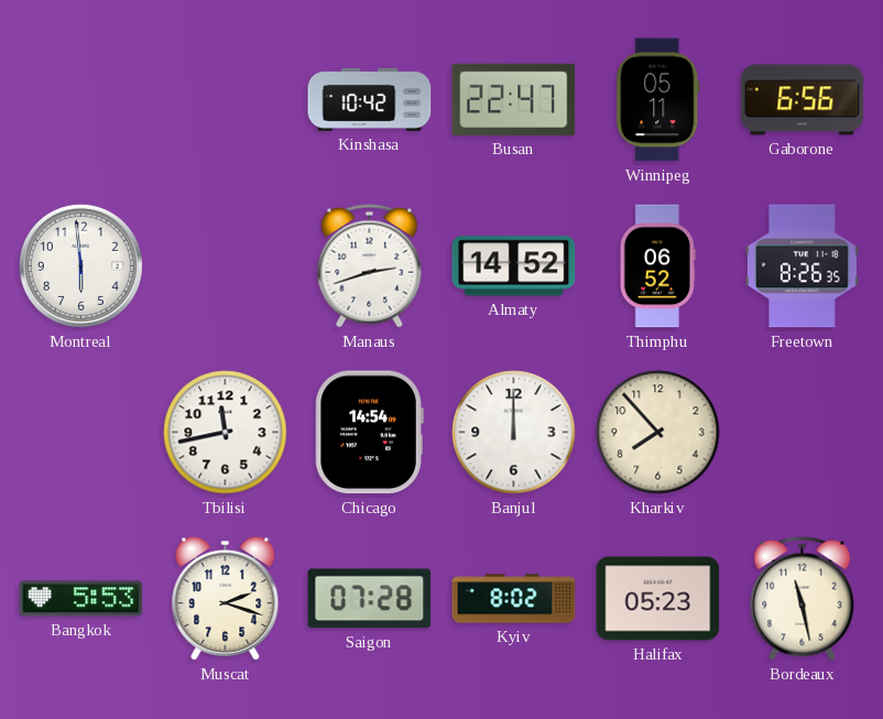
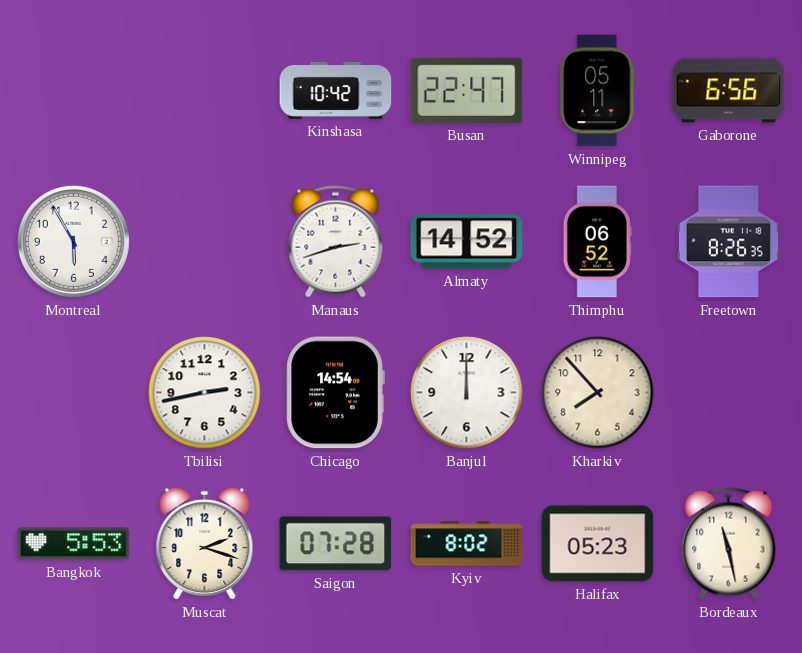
Montreal: 5:59 -> 5:55
Tbilisi: 11:43 -> 2:43
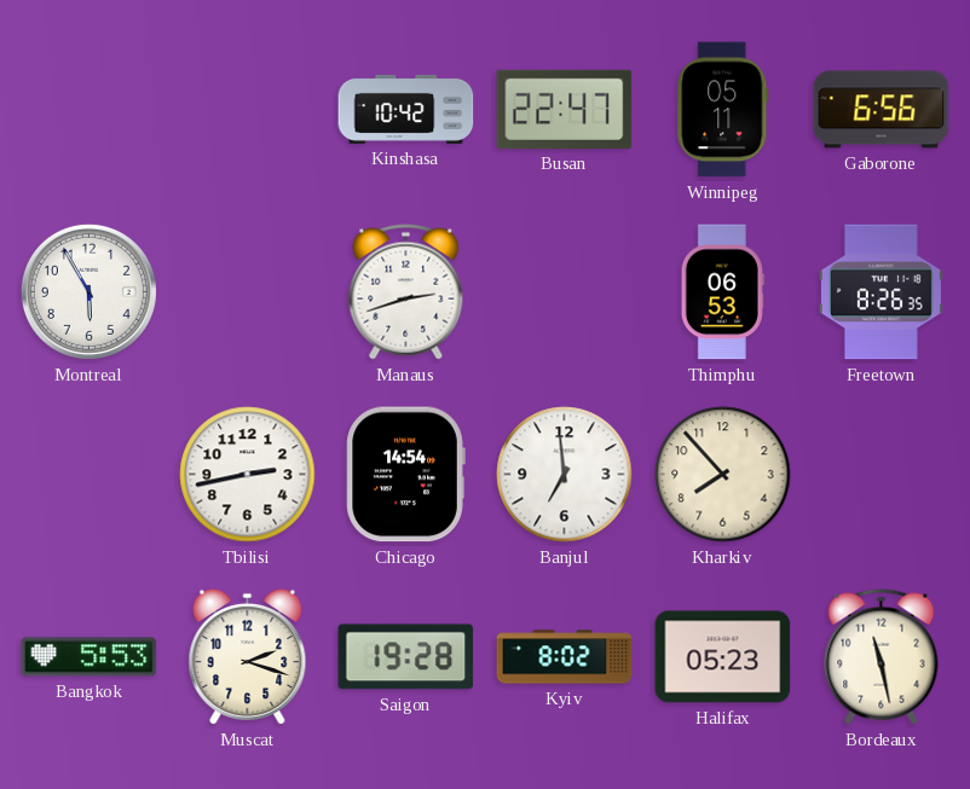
Almaty: 14:52 -> none
Thimphu: 06:52 -> 06:53
Banjul: 12:00 -> 6:59
Saigon: 07:28 -> 19:28
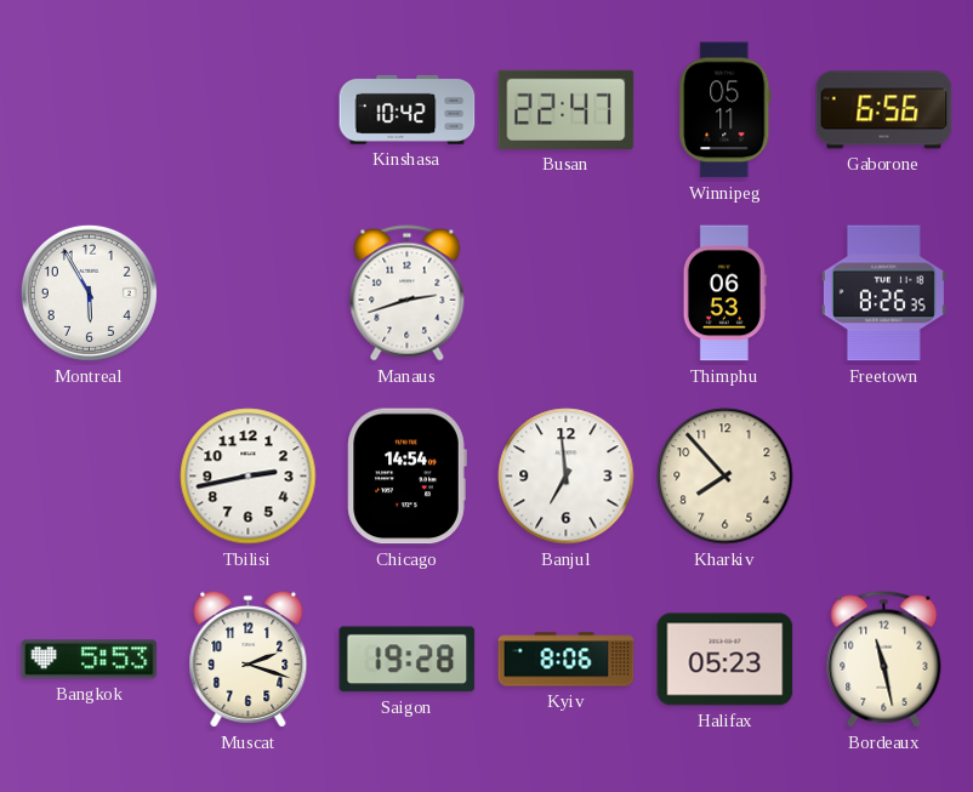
Kyiv: 8:02 -> 8:06
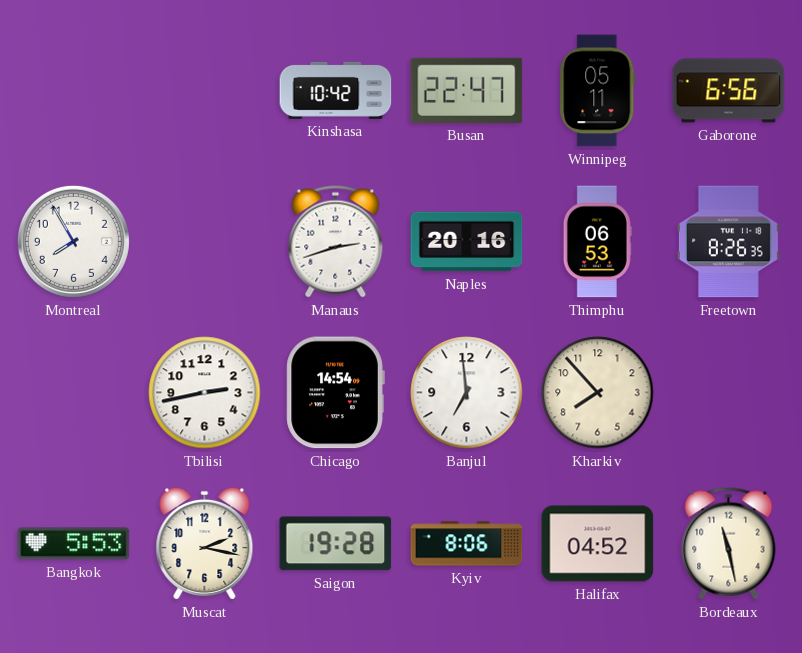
Montreal: 5:55 -> 7:55
Naples: none -> 20:16
Muscat: 2:18 -> 2:17
Halifax: 05:23 -> 04:52
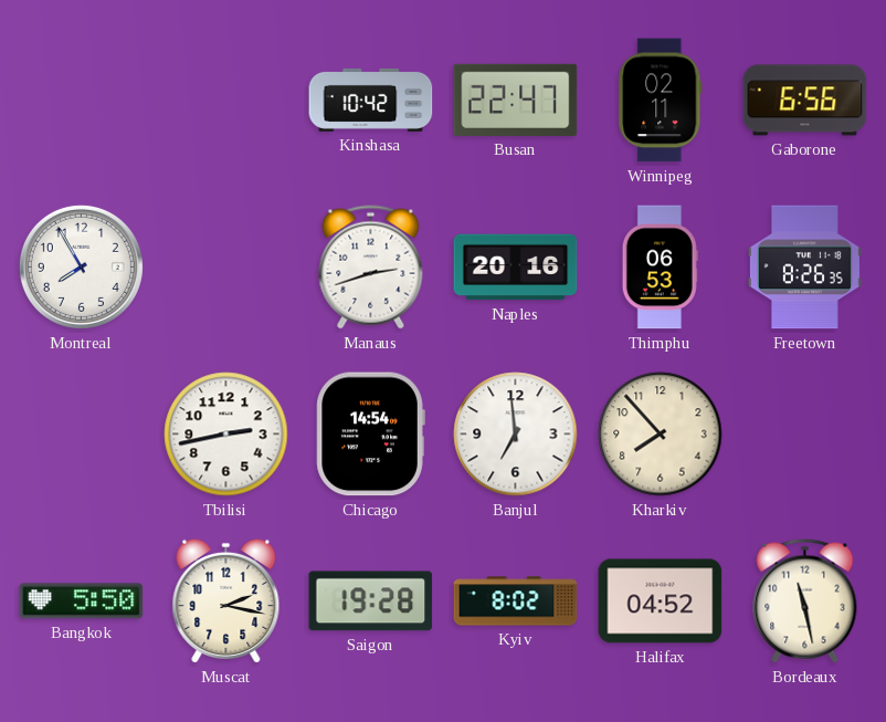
Winnipeg: 05:11 -> 02:11
Bangkok: 5:53 -> 5:50
Kyiv: 8:06 -> 8:02
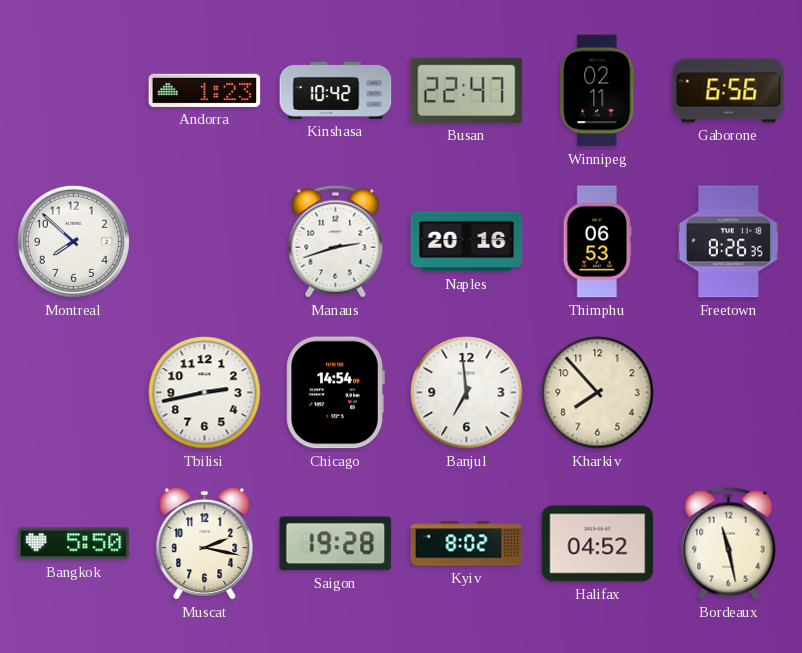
Andorra: none -> 1:23
Montreal: 7:55 -> 7:52
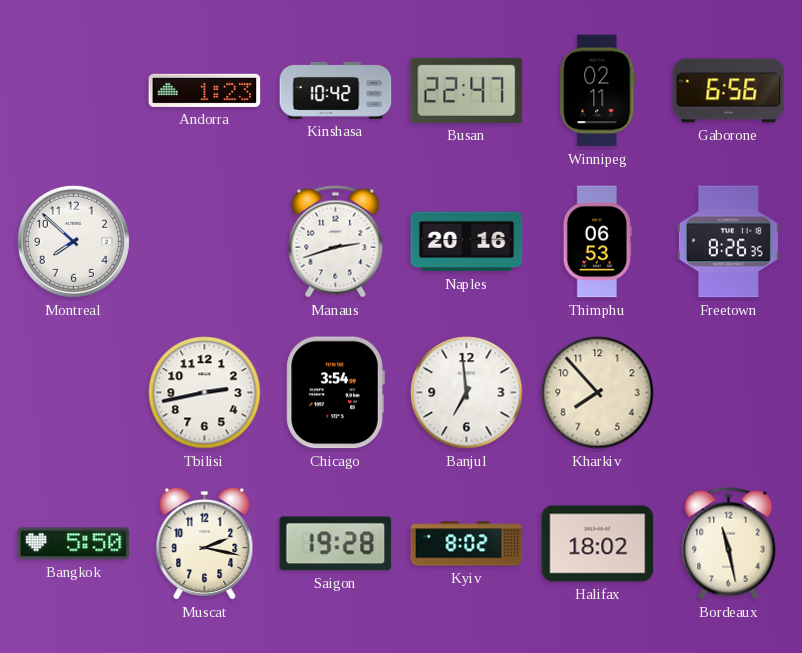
Chicago: 14:54 -> 3:54
Halifax: 04:52 -> 18:02
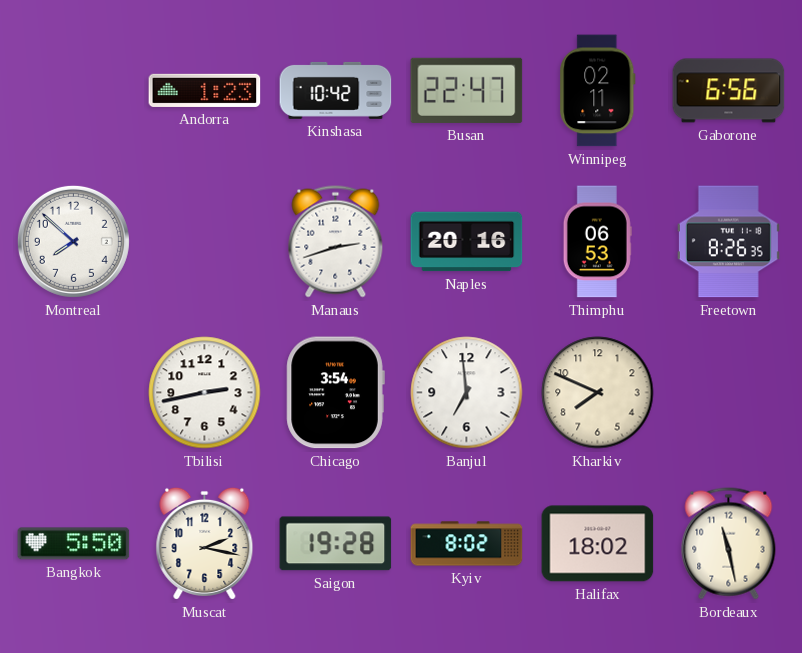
Kharkiv: 7:53 -> 7:49
